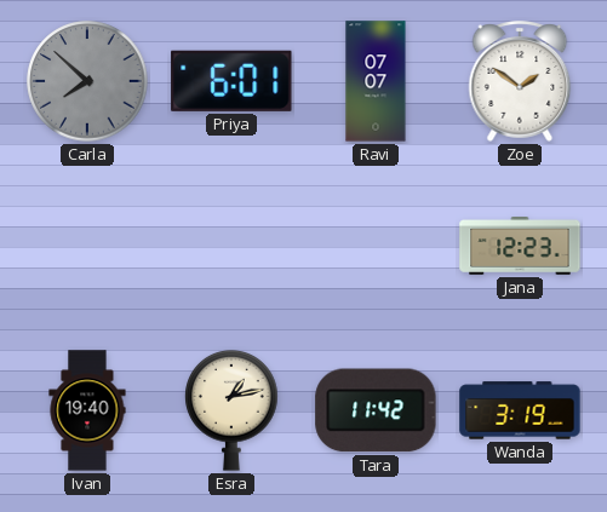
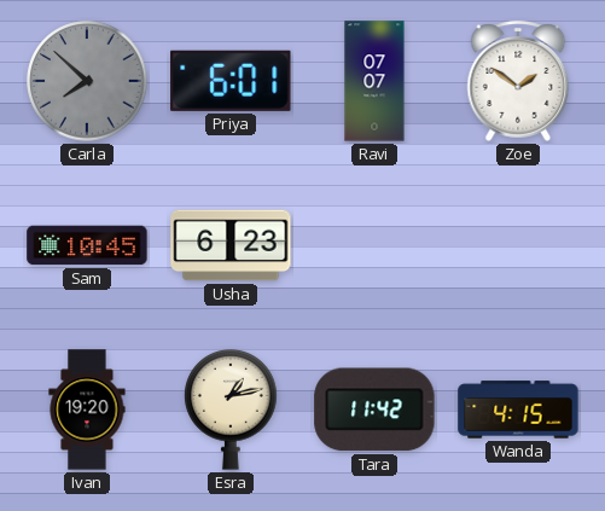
Sam: none -> 10:45
Usha: none -> 6:23
Jana: 12:23 -> none
Ivan: 19:40 -> 19:20
Wanda: 3:19 -> 4:15
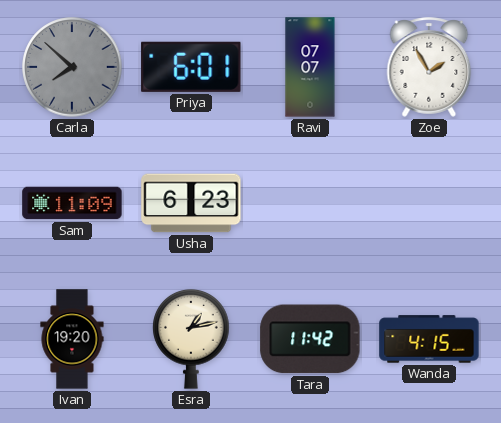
Zoe: 1:51 -> 1:55
Sam: 10:45 -> 11:09
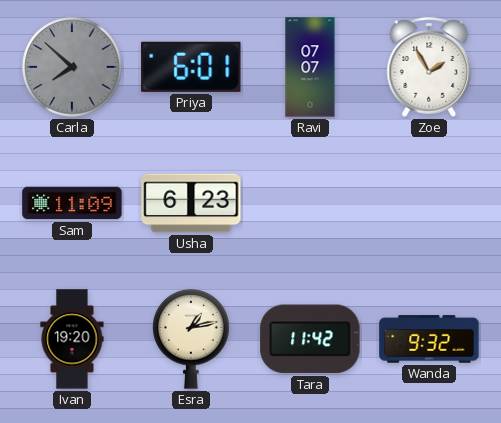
Wanda: 4:15 -> 9:32
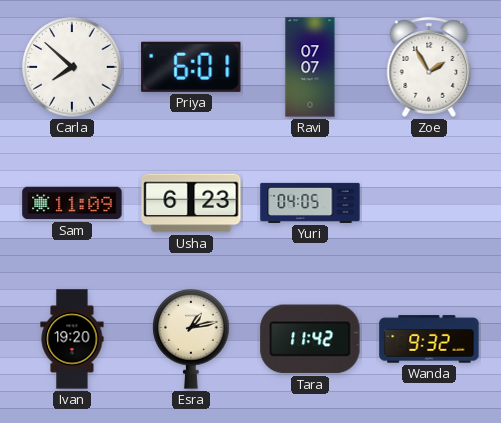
Carla dial: grey -> white
Yuri: none -> 04:05
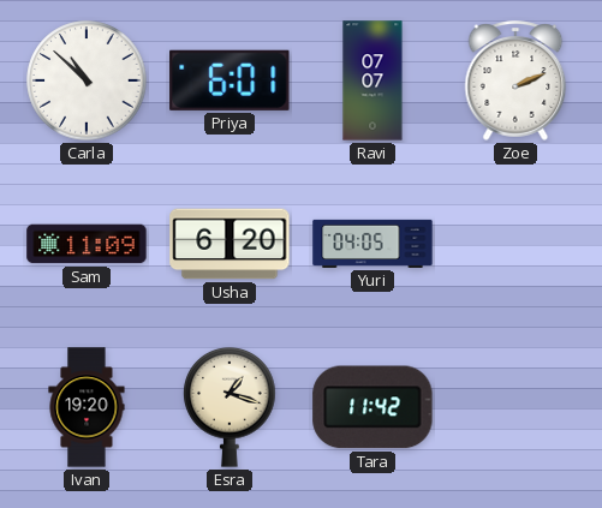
Carla: 7:52 -> 10:52
Zoe: 1:55 -> 2:11
Usha: 6:23 -> 6:20
Esra: 1:13 -> 1:18
Wanda: 9:32 -> none
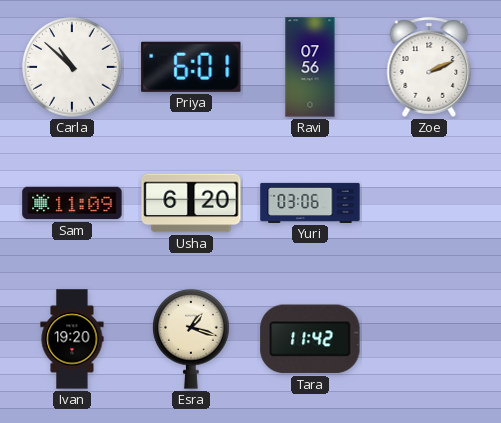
Ravi: 07:07 -> 07:56
Yuri: 04:05 -> 03:06
